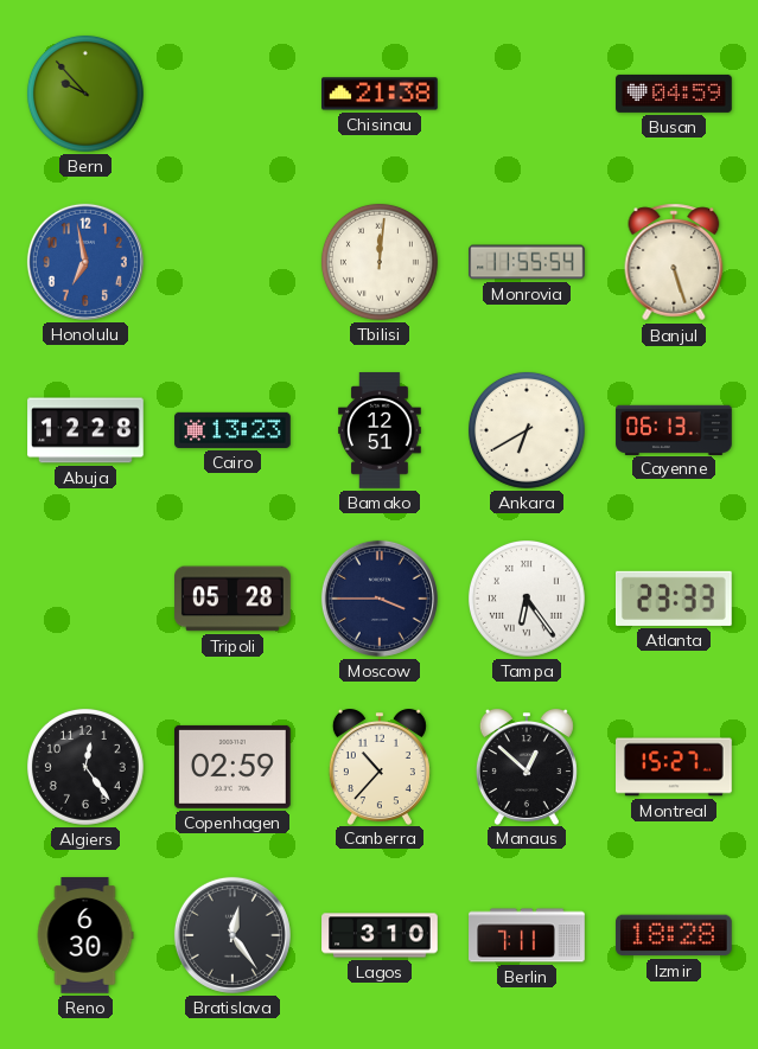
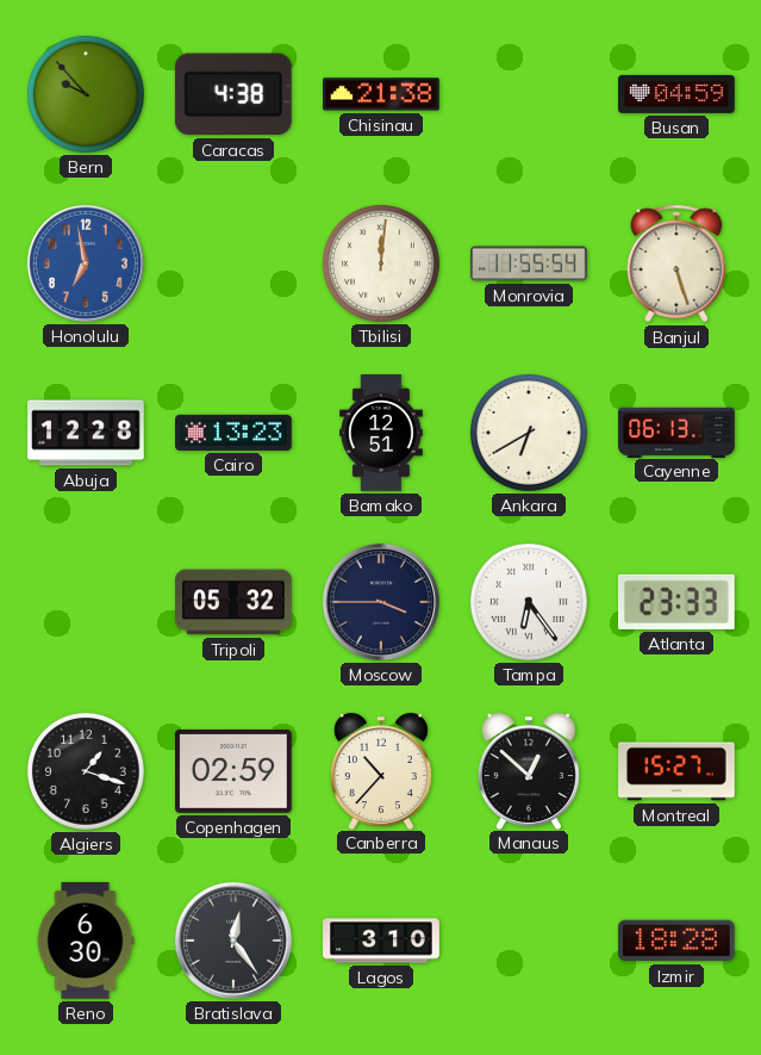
Caracas: none -> 4:38
Tripoli: 05:28 -> 05:32
Algiers: 12:24 -> 1:18
Berlin: 7:11 -> none
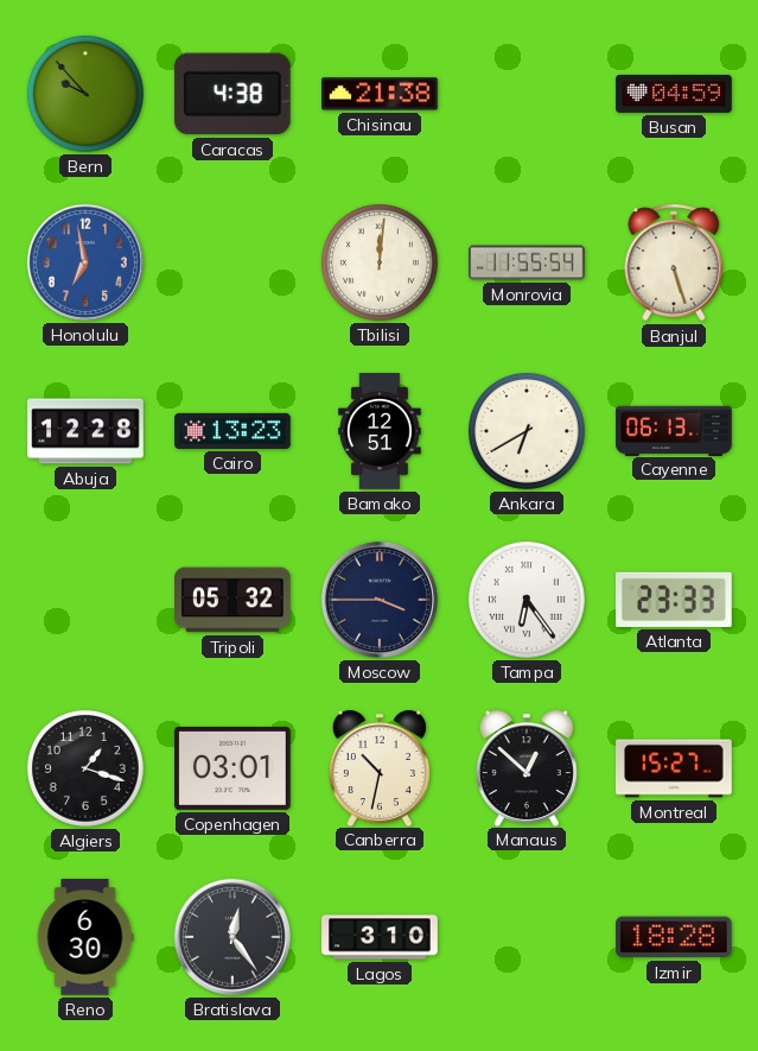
Copenhagen: 02:59 -> 03:01
Canberra: 10:37 -> 10:32
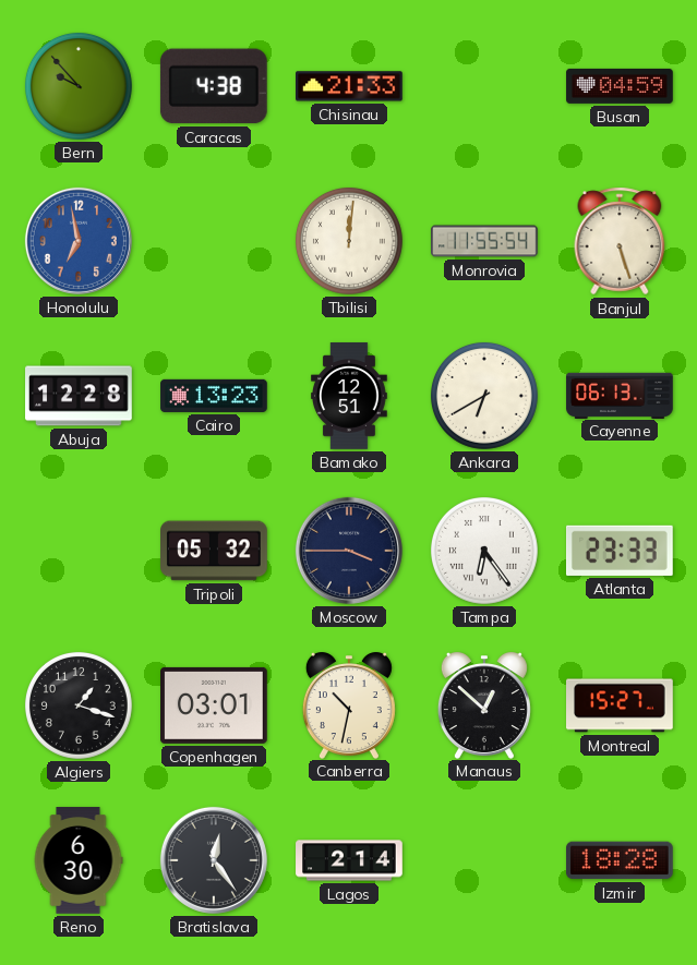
Chisinau: 21:38 -> 21:33
Lagos: 3:10 -> 2:14
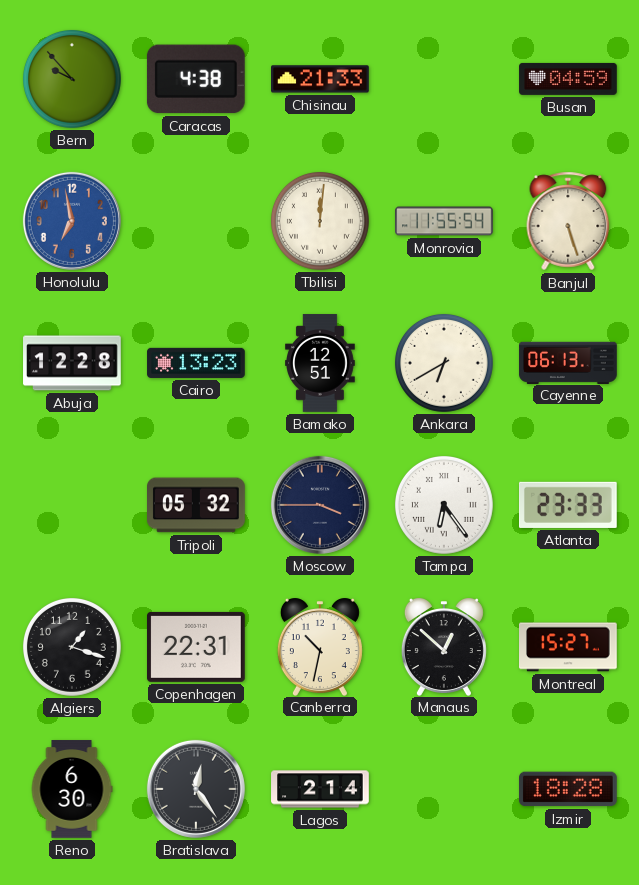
Copenhagen: 03:01 -> 22:31
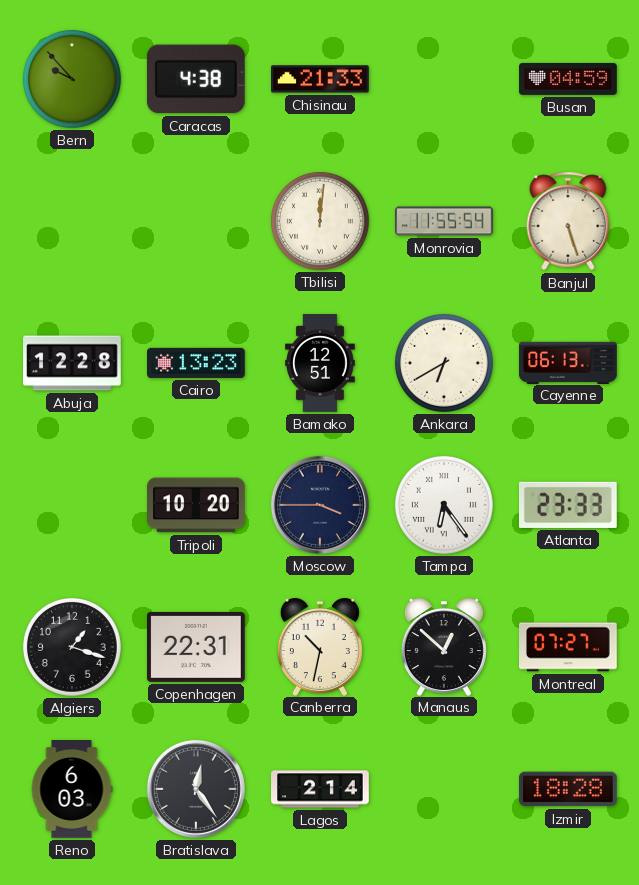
Honolulu: 6:58 -> none
Tripoli: 05:32 -> 10:20
Montreal: 15:27 -> 07:27
Reno: 6:30 -> 6:03
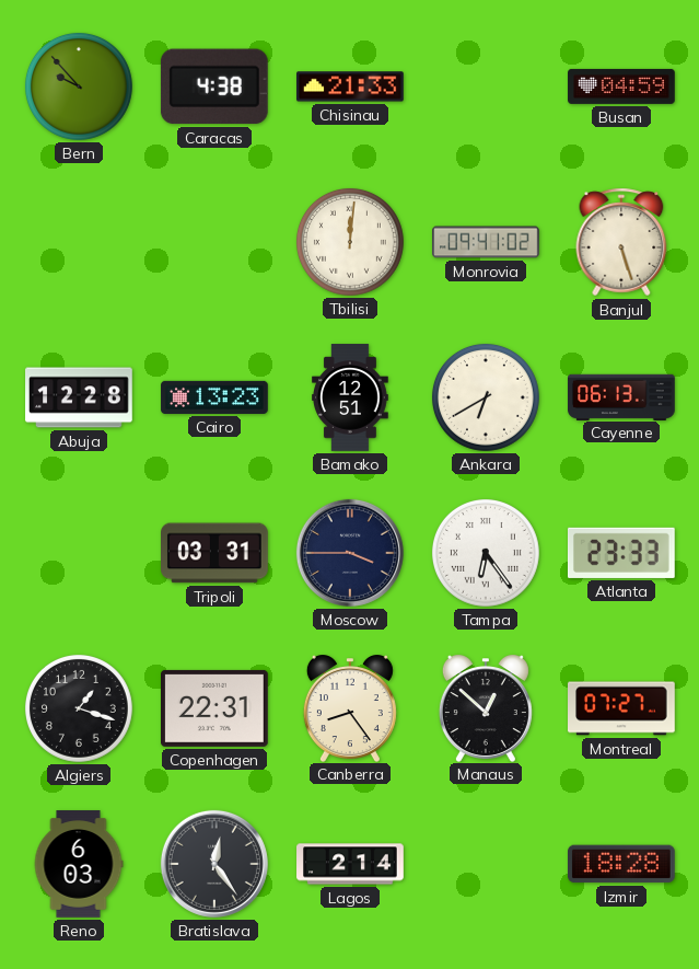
Monrovia: 11:55 -> 09:41
Tripoli: 10:20 -> 03:31
Canberra: 10:32 -> 8:24
